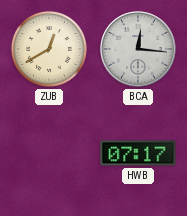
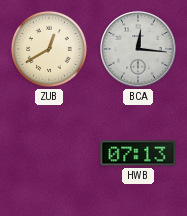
HWB: 07:17 -> 07:13
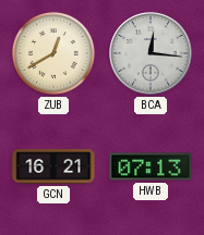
GCN: none -> 16:21
